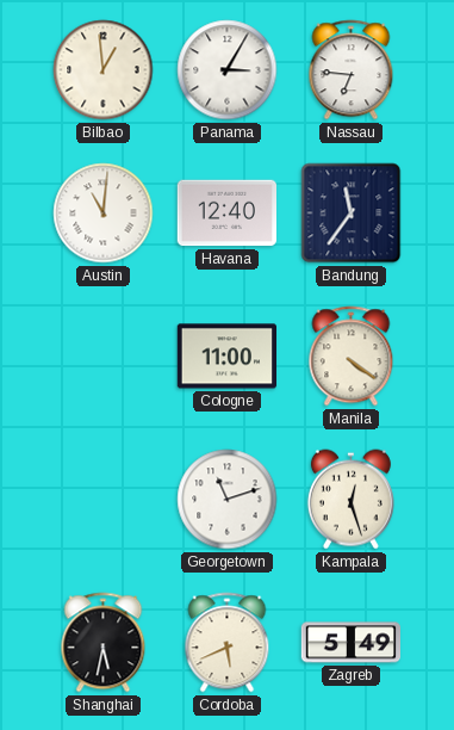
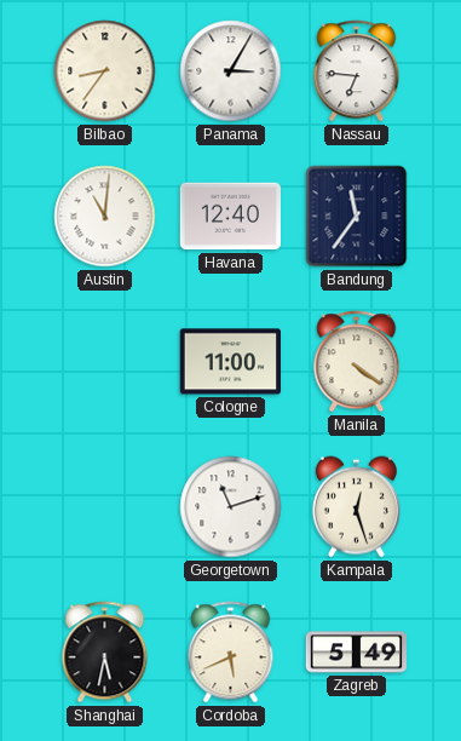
Bilbao: 12:59 -> 8:36
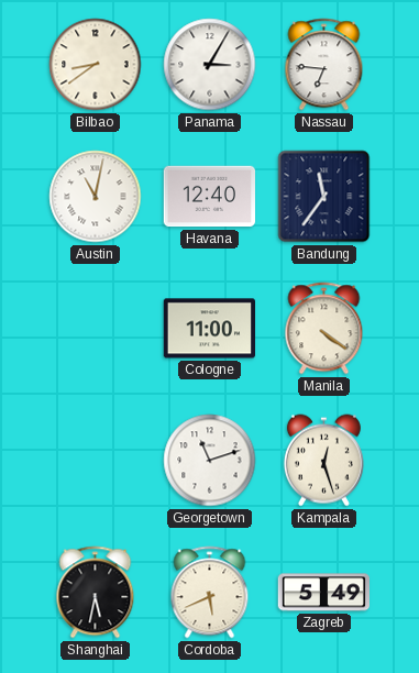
Bilbao: 8:36 -> 8:39
Austin: 11:01 -> 11:02
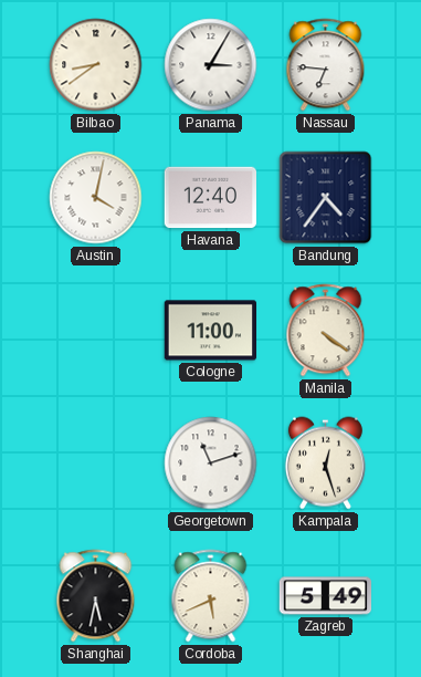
Austin: 11:02 -> 4:02
Bandung: 11:36 -> 4:36
